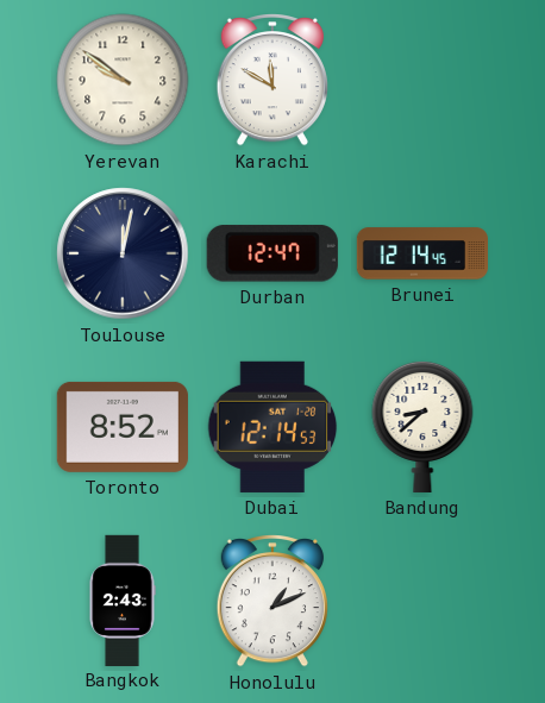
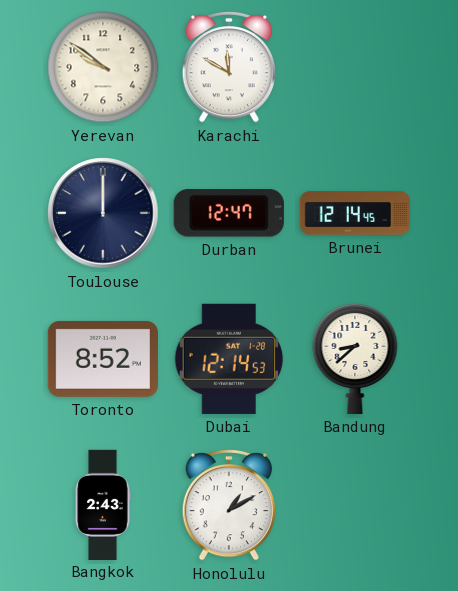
Toulouse: 12:02 -> 12:00
Honolulu: 1:11 -> 1:10
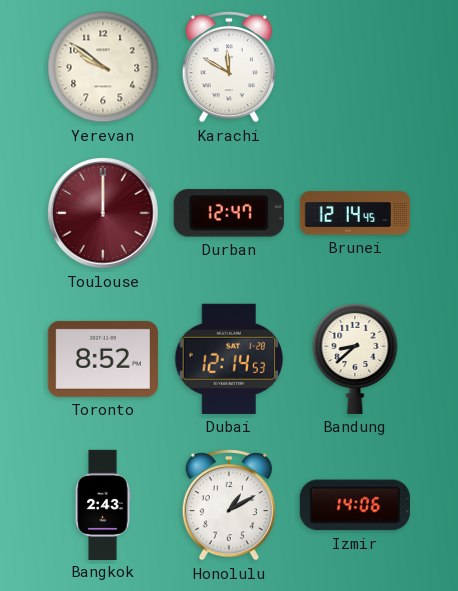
Toulouse dial: navy -> burgundy
Izmir: none -> 14:06
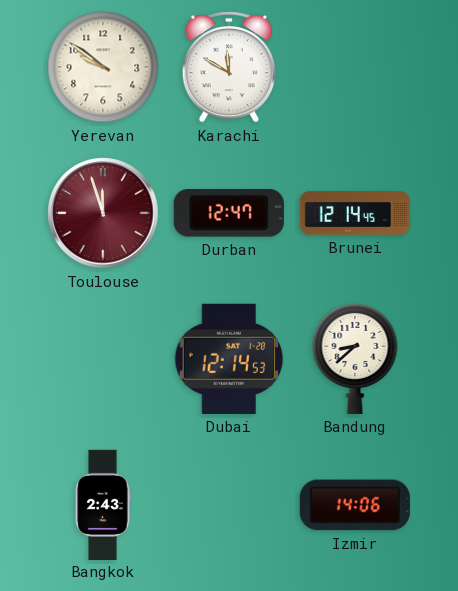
Toulouse: 12:00 -> 11:57
Toronto: 8:52 -> none
Honolulu: 1:10 -> none
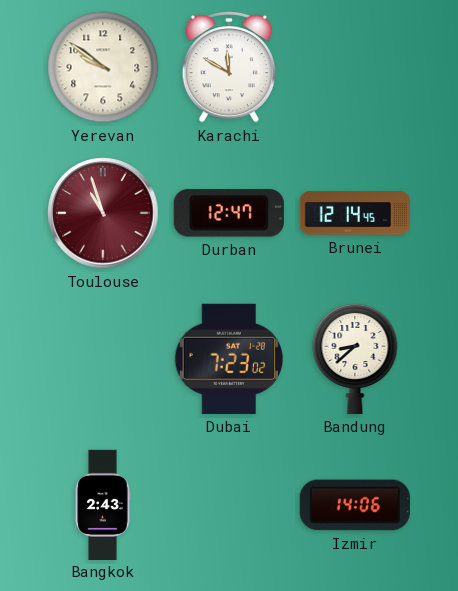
Toulouse: 11:57 -> 10:57
Dubai: 12:14 -> 7:23
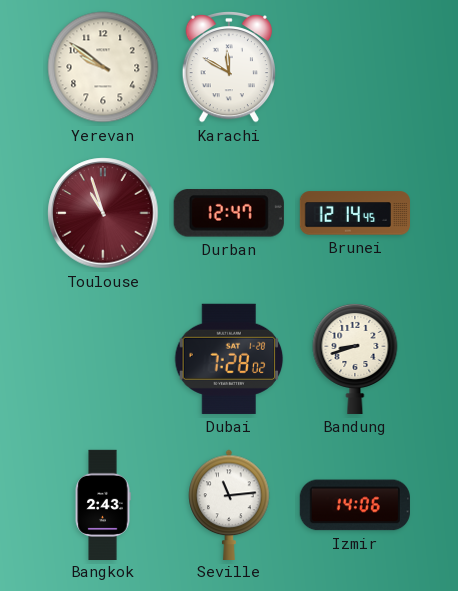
Dubai: 7:23 -> 7:28
Bandung: 8:38 -> 8:42
Seville: none -> 11:14
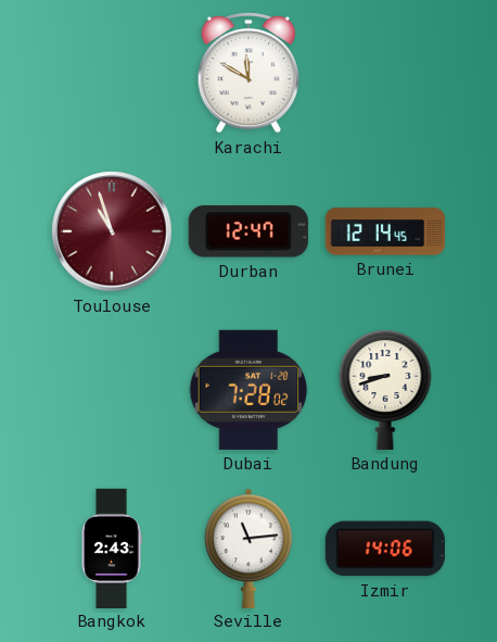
Yerevan: 9:51 -> none
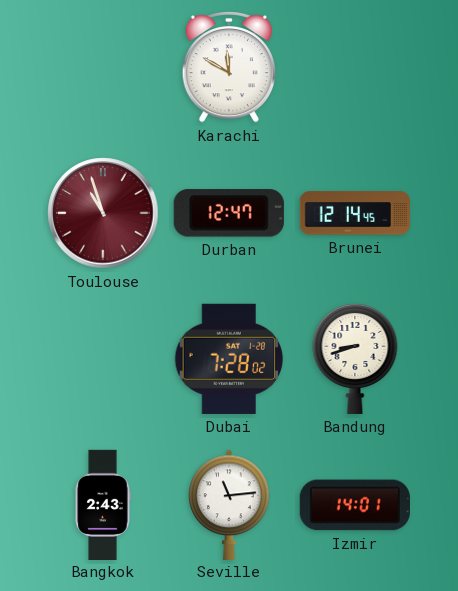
Izmir: 14:06 -> 14:01
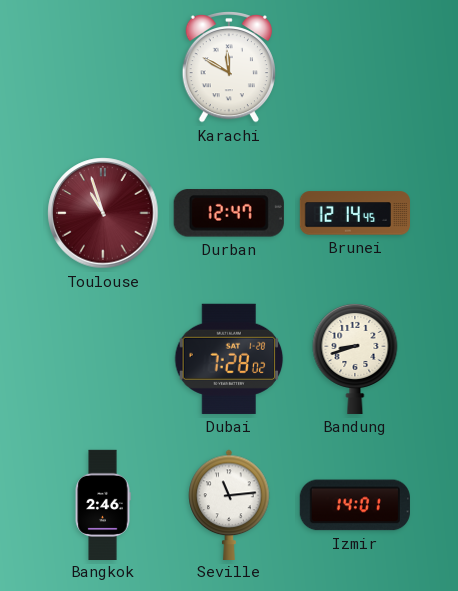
Bangkok: 2:43 -> 2:46
